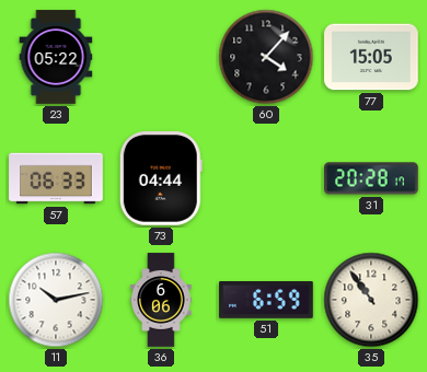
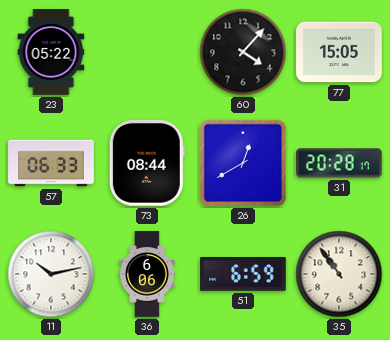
73: 04:44 -> 08:44
26: none -> 12:40
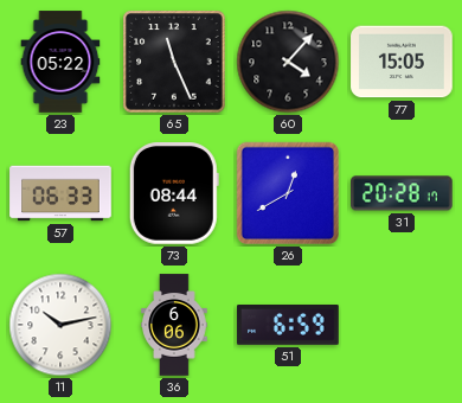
65: none -> 11:26
35: 10:54 -> none
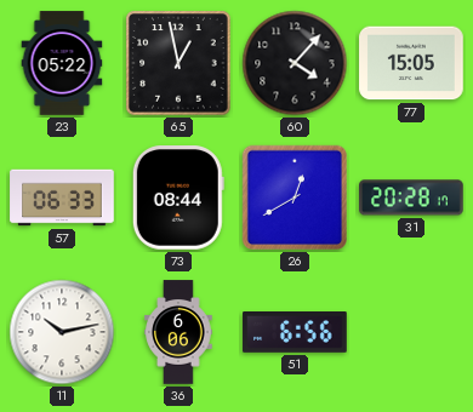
65: 11:26 -> 12:58
51: 6:59 -> 6:56
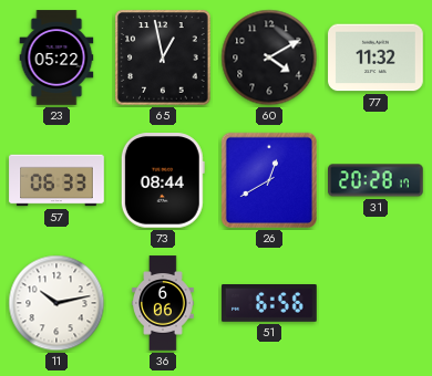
60: 4:07 -> 4:10
77: 15:05 -> 11:32
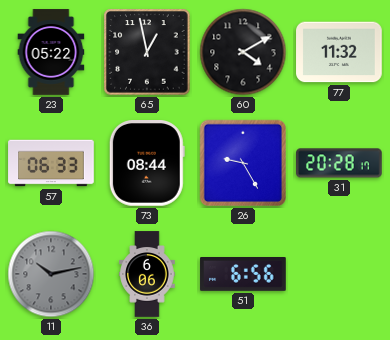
26: 12:40 -> 9:25
11 dial: white -> grey
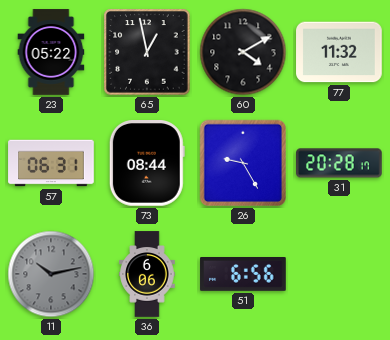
57: 06:33 -> 06:31
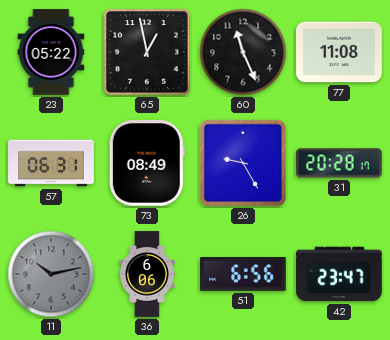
60: 4:10 -> 11:26
77: 11:32 -> 11:08
73: 08:44 -> 08:49
42: none -> 23:47
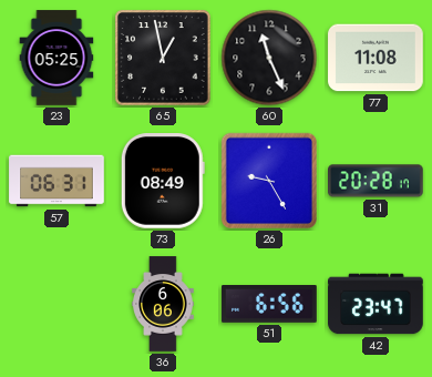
23: 05:22 -> 05:25
11: 10:13 -> none
